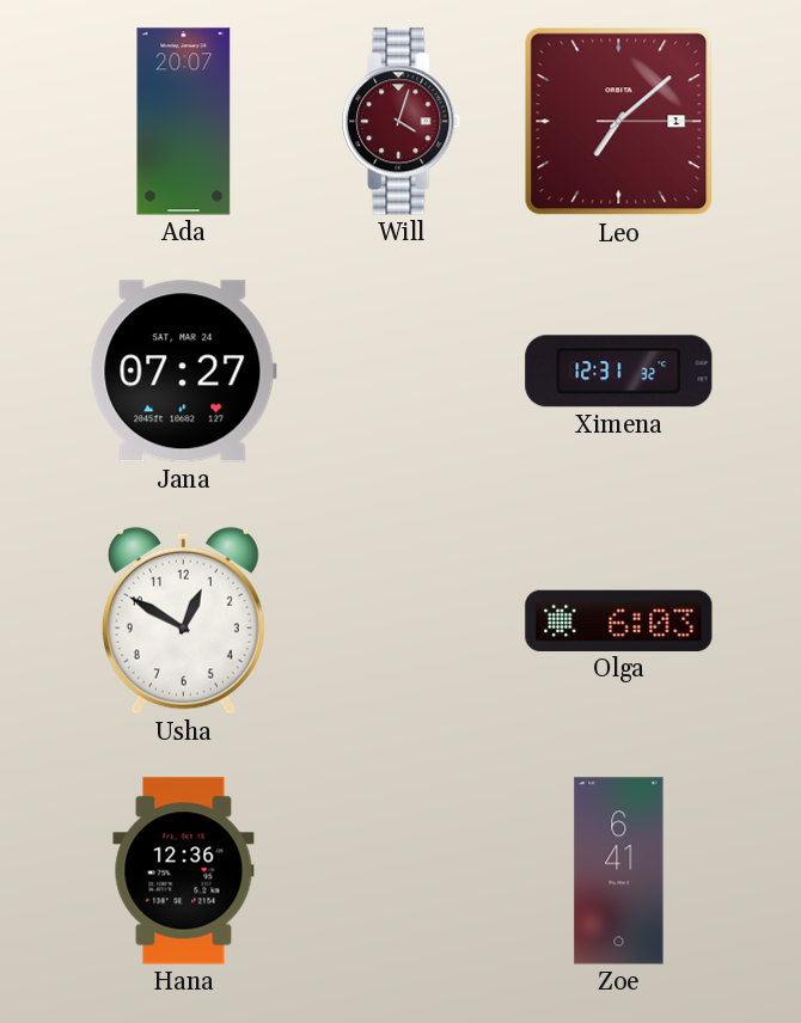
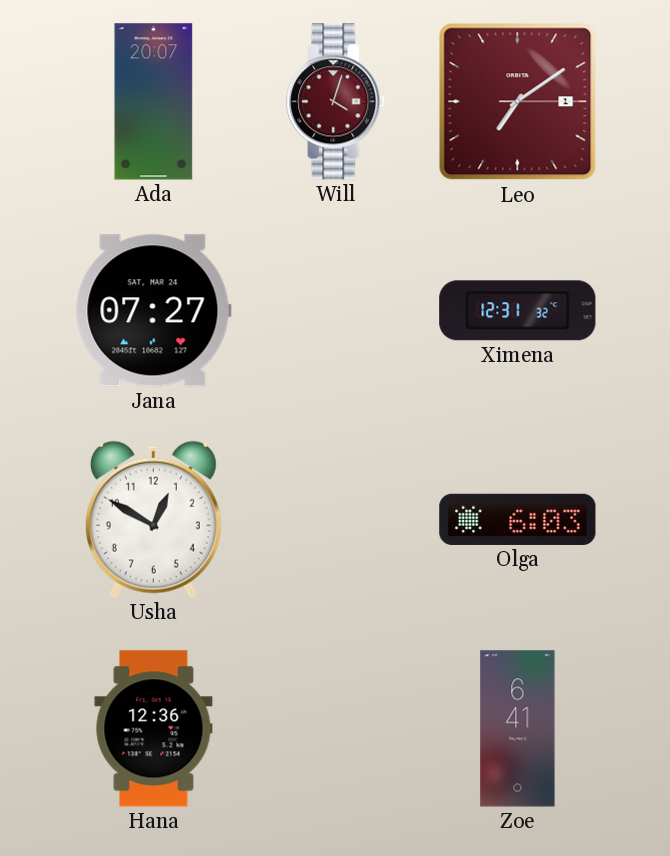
Leo: 7:08 -> 7:09
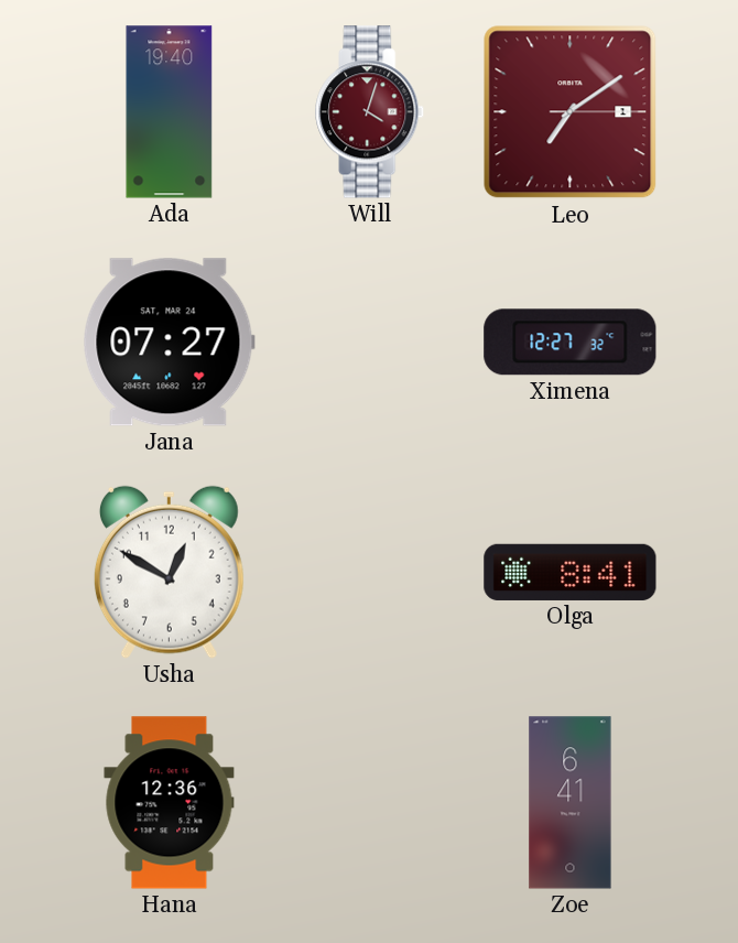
Ada: 20:07 -> 19:40
Ximena: 12:31 -> 12:27
Olga: 6:03 -> 8:41
